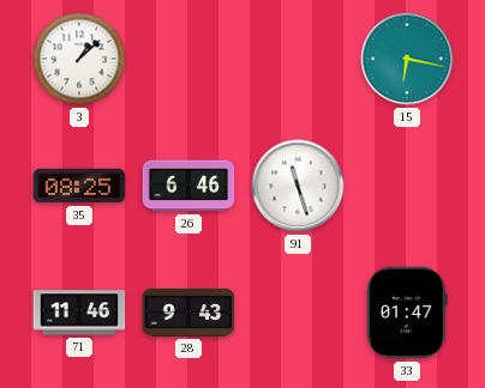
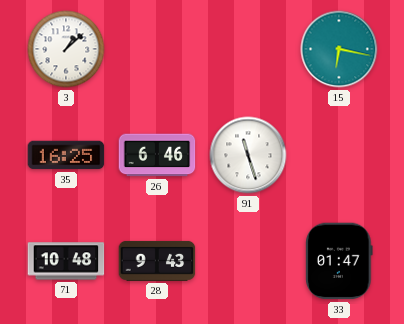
35: 08:25 -> 16:25
71: 11:46 -> 10:48
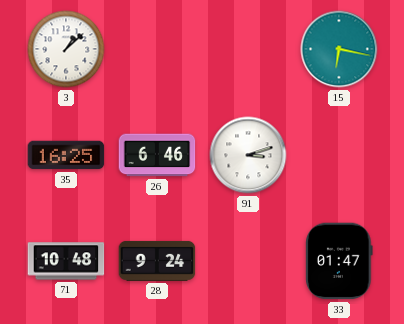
91: 11:27 -> 3:12
28: 9:43 -> 9:24
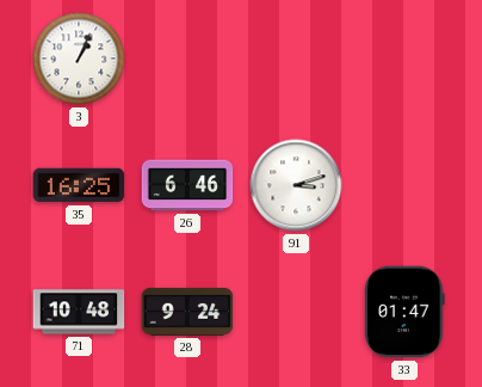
3: 1:08 -> 1:04
15: 6:17 -> none
